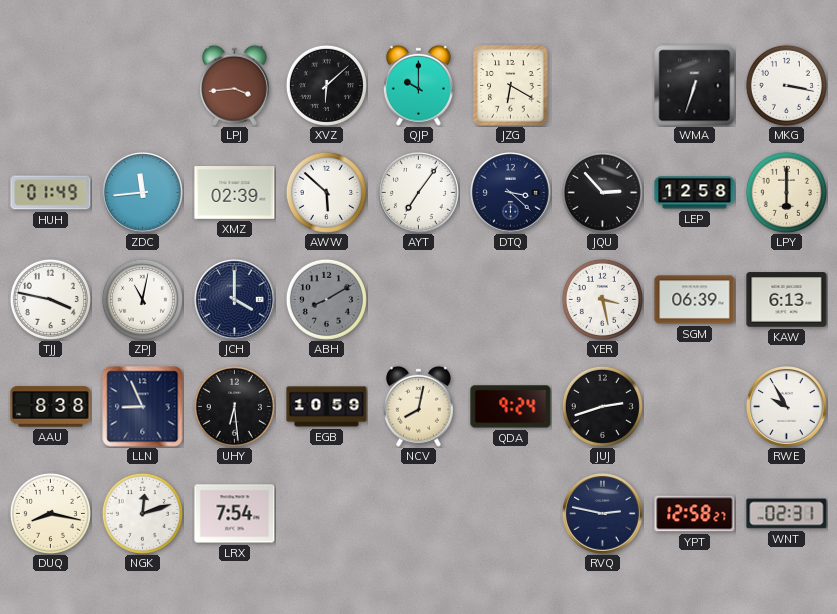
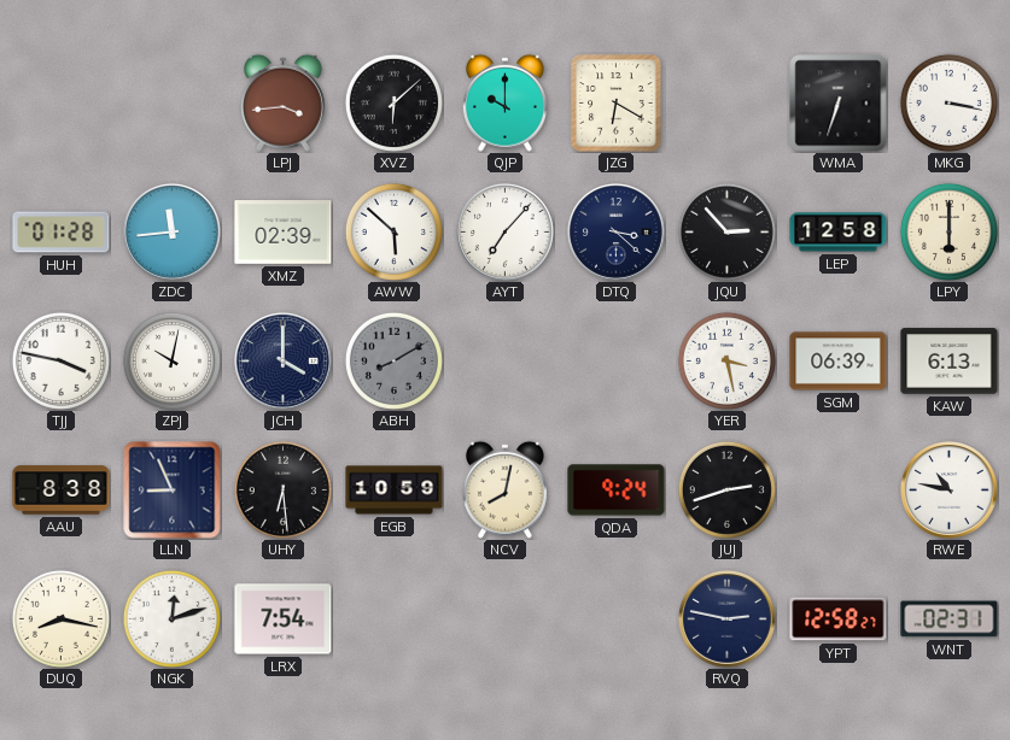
HUH: 01:49 -> 01:28
AYT: 7:06 -> 7:07
ZPJ: 11:02 -> 10:02
RWE: 9:55 -> 10:47
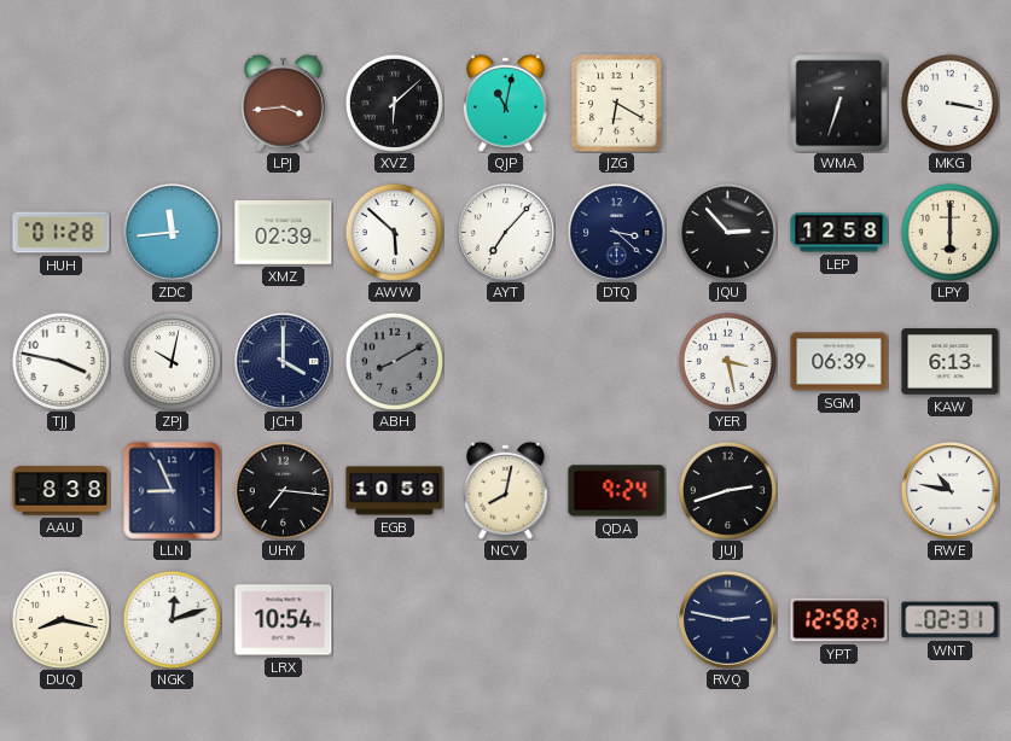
QJP: 10:00 -> 11:02
UHY: 6:29 -> 7:16
LRX: 7:54 -> 10:54
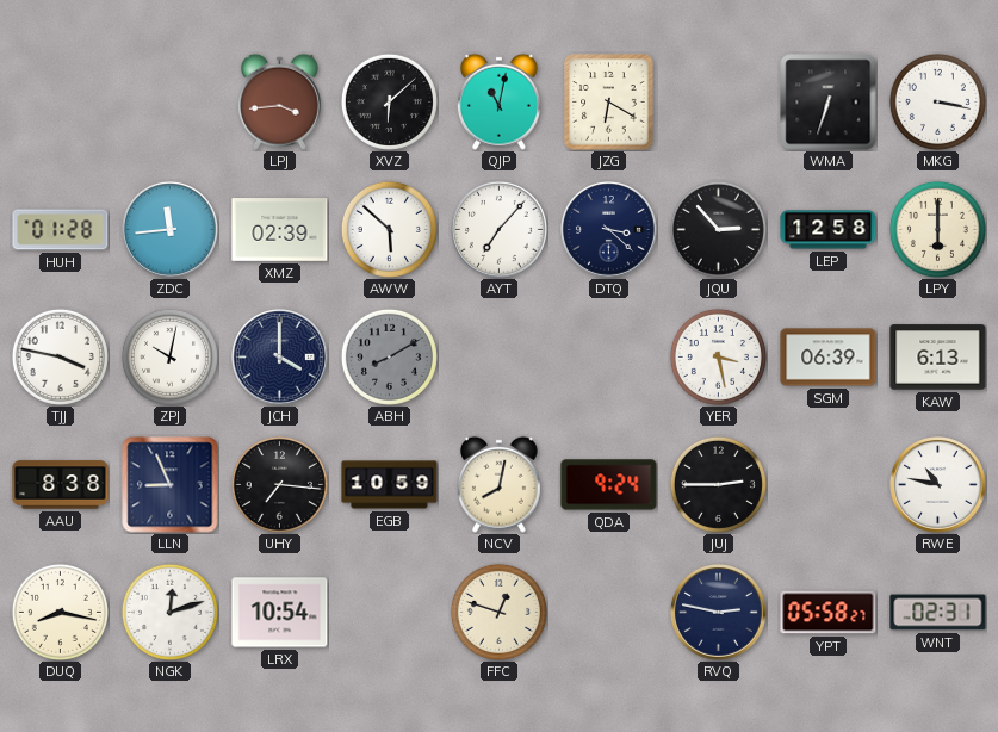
JUJ: 2:42 -> 2:45
FFC: none -> 12:48
YPT: 12:58 -> 05:58
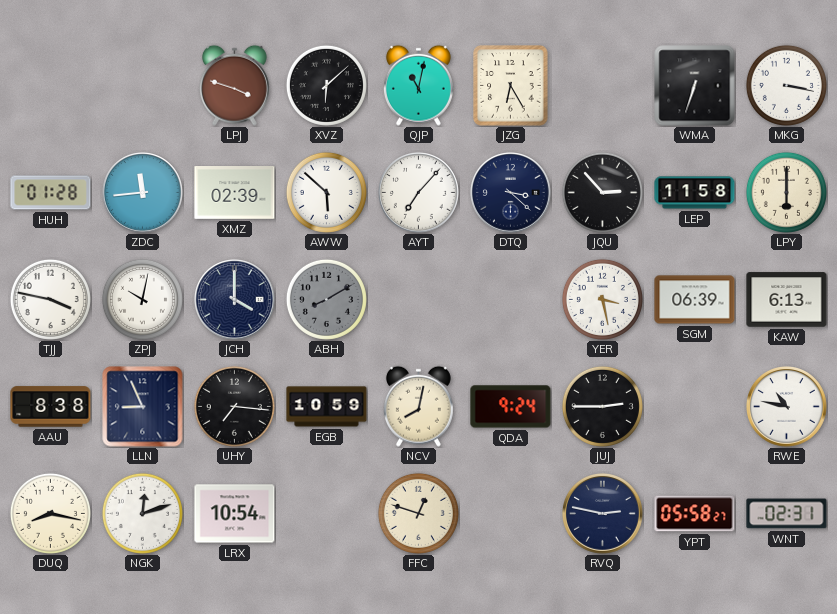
LPJ: 3:44 -> 3:48
JZG: 6:20 -> 6:25
LEP: 12:58 -> 11:58
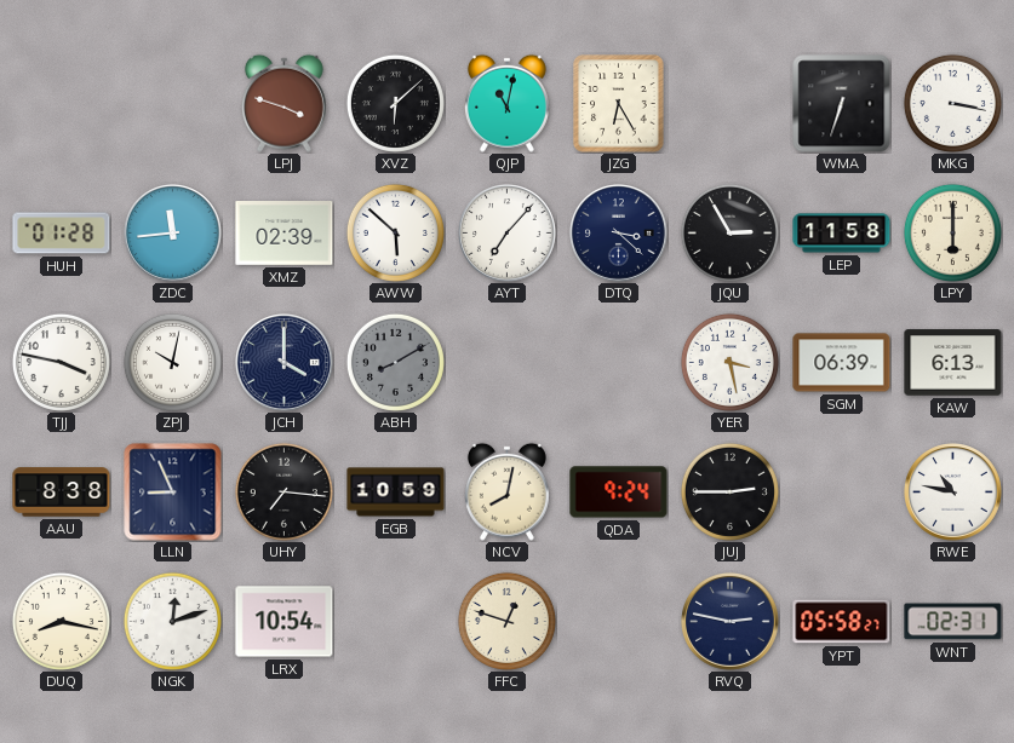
JQU: 2:53 -> 2:55
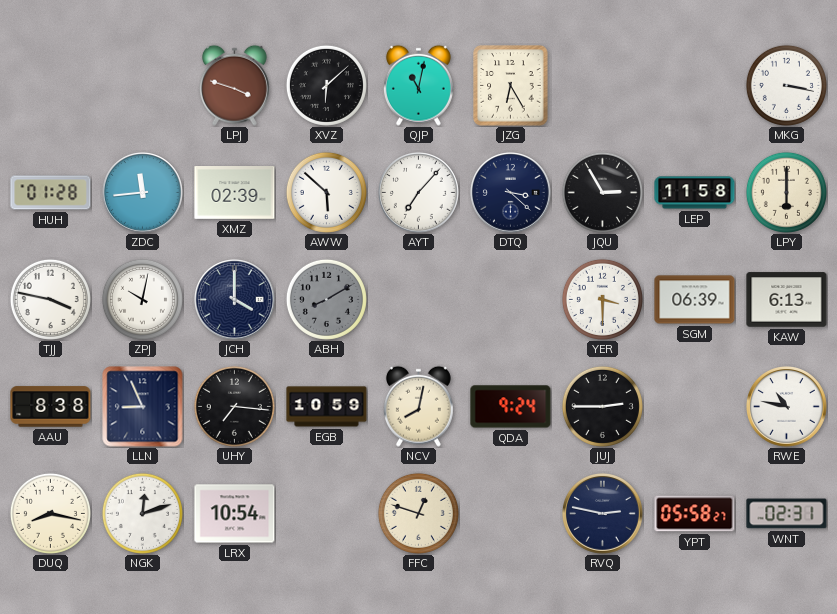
WMA: 6:33 -> none
YER: 3:28 -> 3:30
